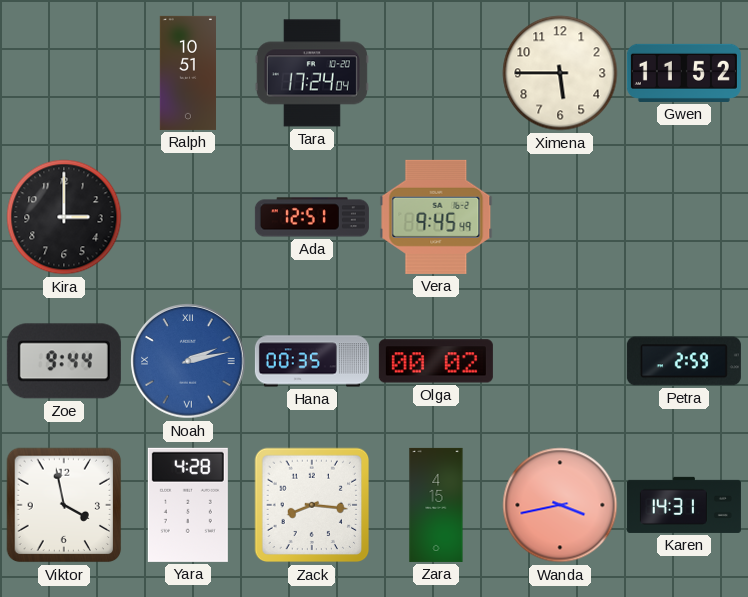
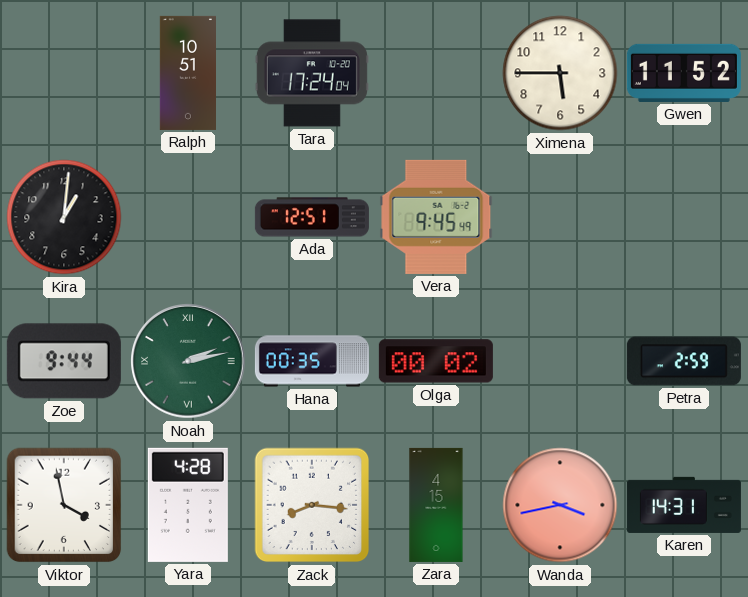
Kira: 3:00 -> 1:01
Noah dial: blue -> green
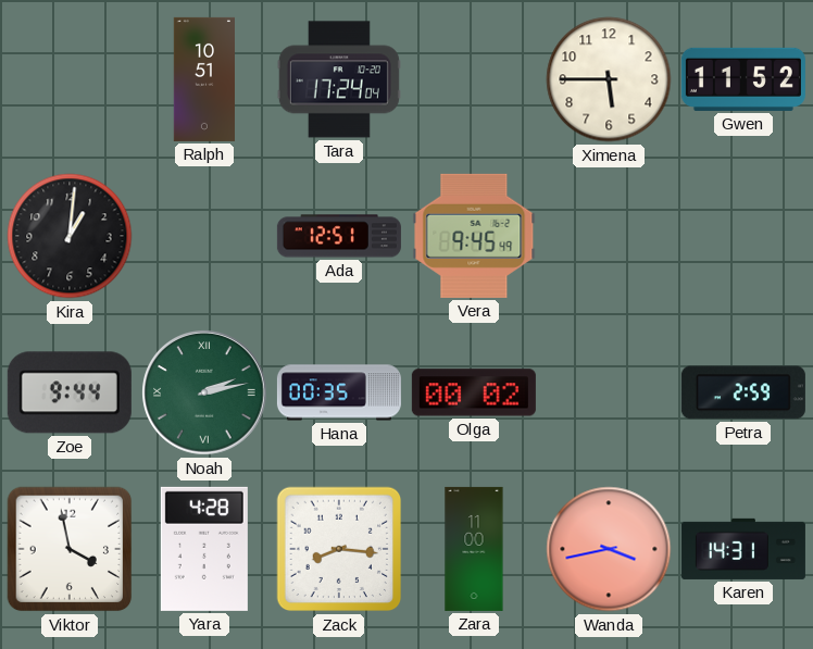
Zara: 4:15 -> 11:00
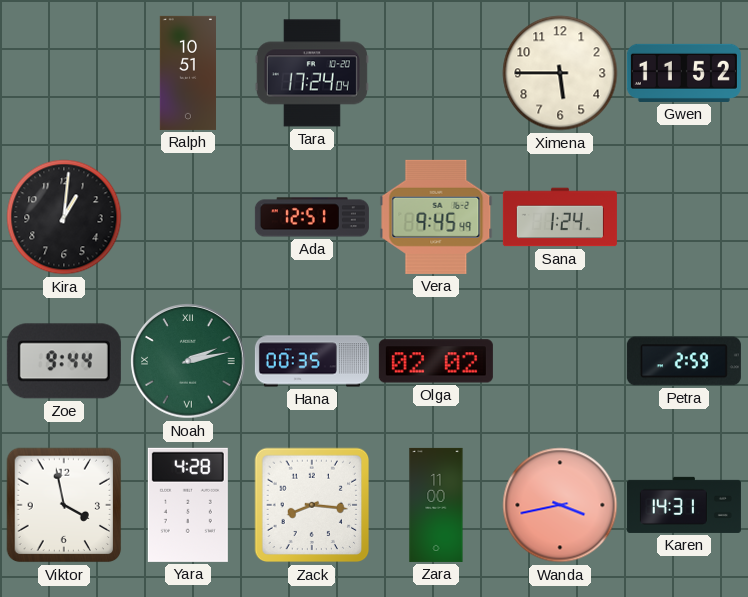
Sana: none -> 1:24
Olga: 00:02 -> 02:02
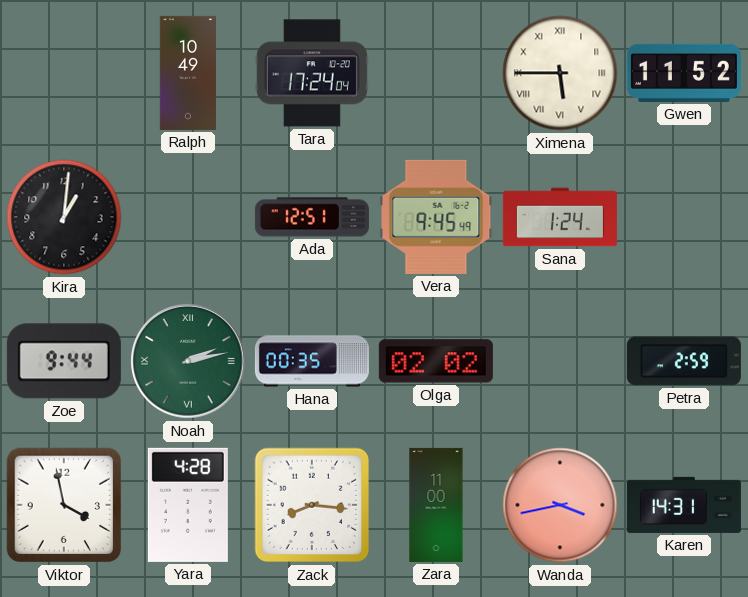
Ralph: 10:51 -> 10:49
Ximena numerals: Arabic -> Roman
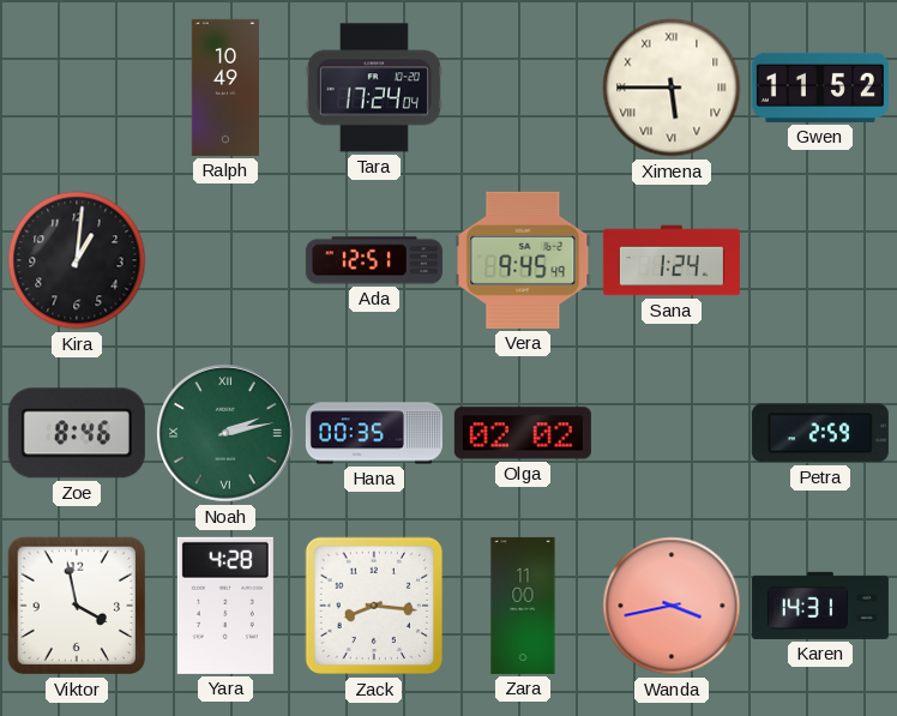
Zoe: 9:44 -> 8:46
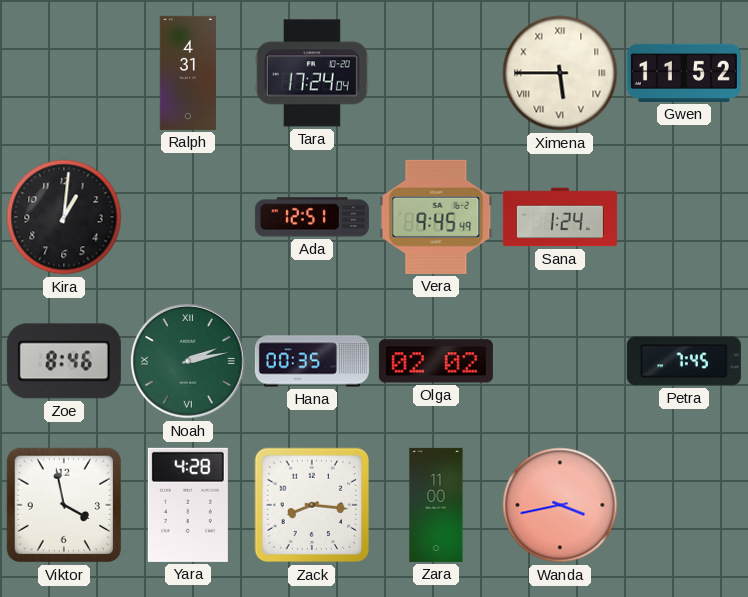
Ralph: 10:49 -> 4:31
Petra: 2:59 -> 7:45
Karen: 14:31 -> none
